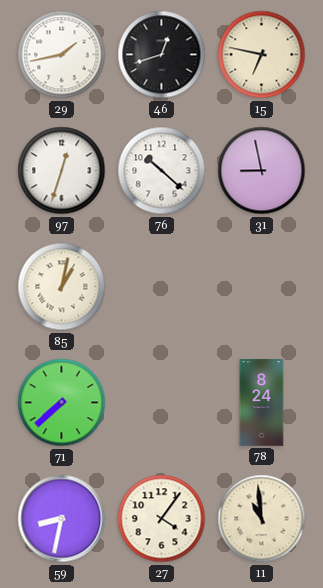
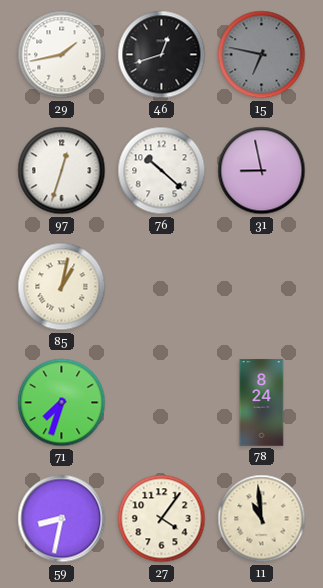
15 dial: cream -> grey
71: 7:38 -> 7:33
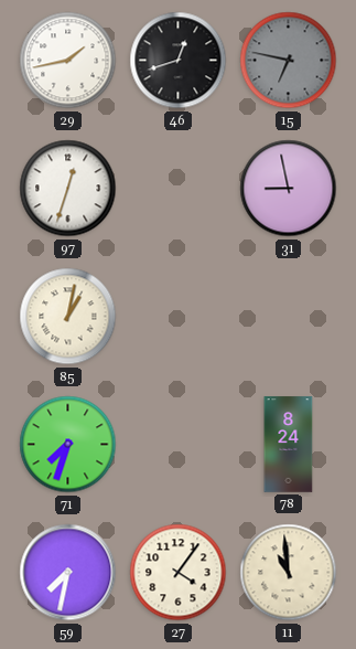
76: 10:22 -> none
59: 8:32 -> 7:32
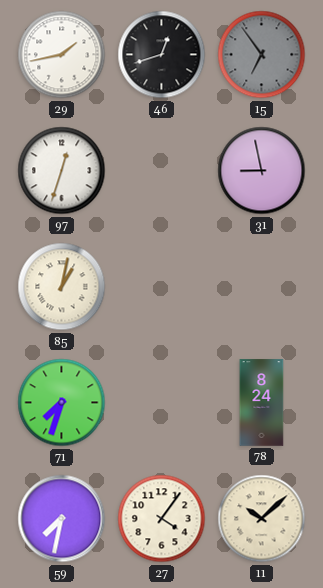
15: 6:47 -> 6:54
11: 10:59 -> 10:08
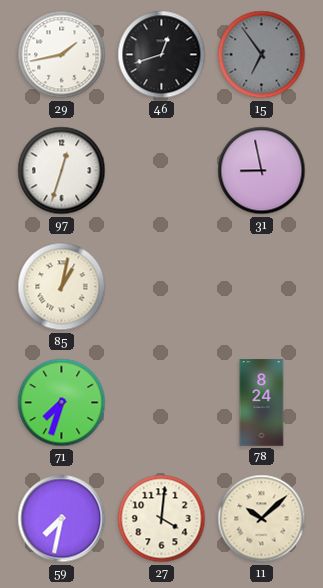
27: 4:06 -> 4:01
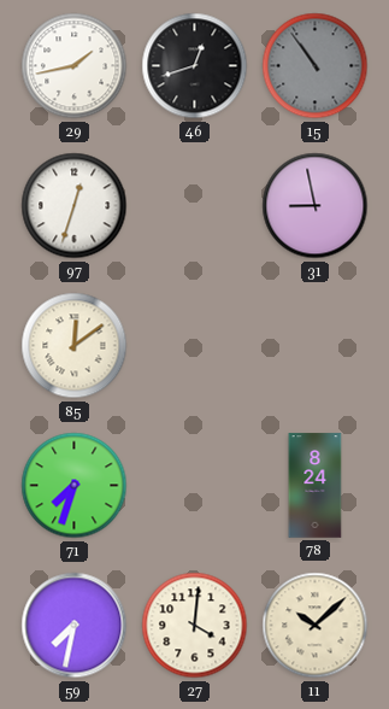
15: 6:54 -> 10:54
85: 1:02 -> 12:09
